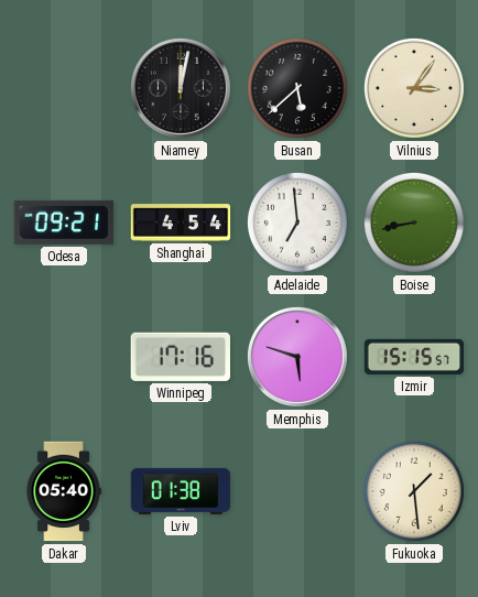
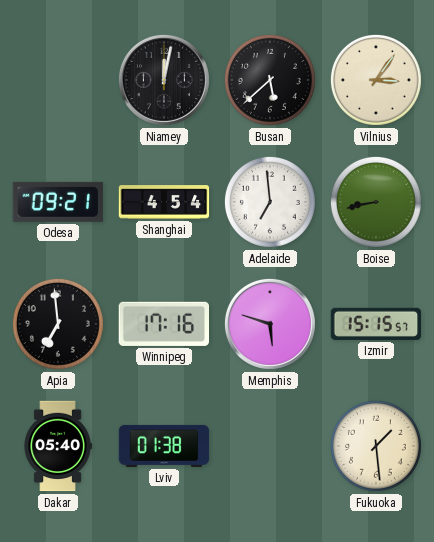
Apia: none -> 6:59
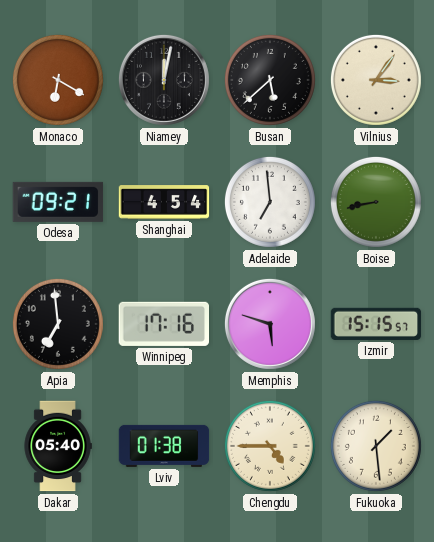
Monaco: none -> 6:20
Chengdu: none -> 4:45
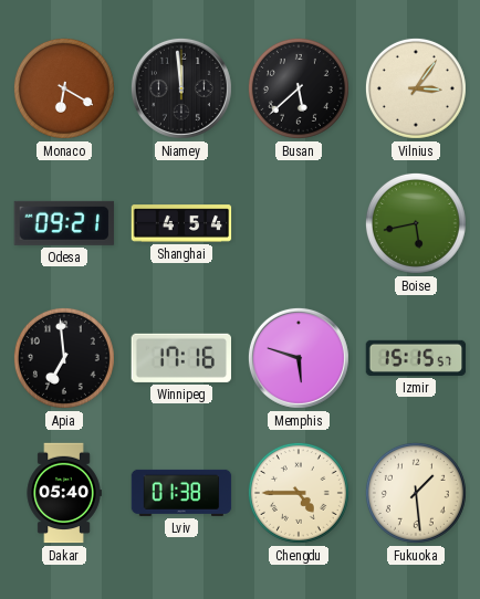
Niamey: 12:02 -> 11:59
Adelaide: 6:59 -> none
Boise: 8:43 -> 5:43
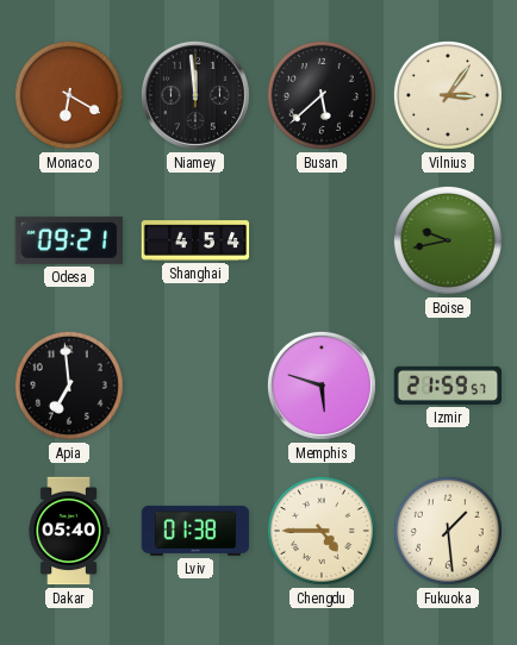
Boise: 5:43 -> 9:43
Winnipeg: 17:16 -> none
Izmir: 15:15 -> 21:59
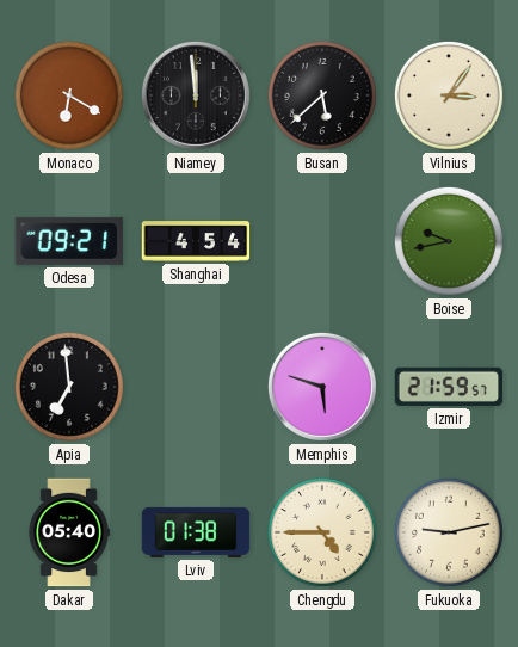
Fukuoka: 1:29 -> 9:13
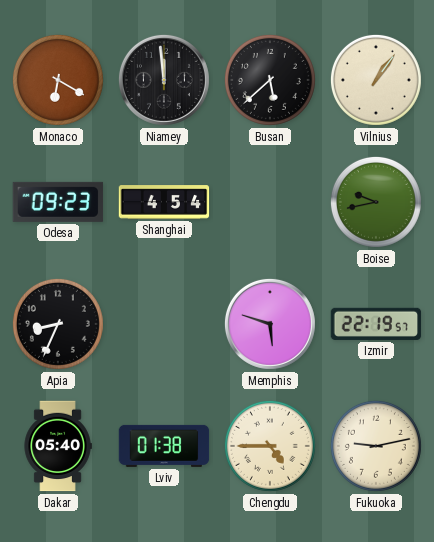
Vilnius: 3:06 -> 1:06
Odesa: 09:21 -> 09:23
Apia: 6:59 -> 8:34
Izmir: 21:59 -> 22:19
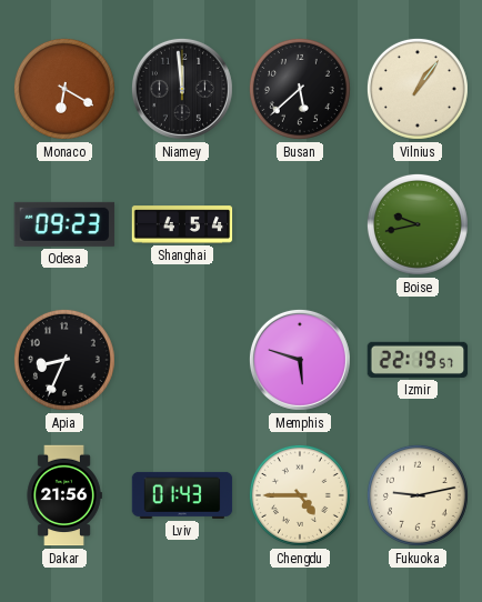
Dakar: 05:40 -> 21:56
Lviv: 01:38 -> 01:43
